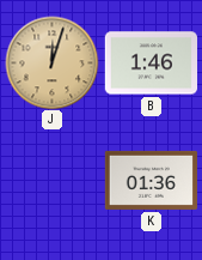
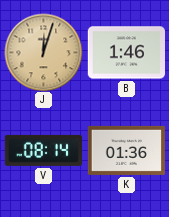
V: none -> 08:14
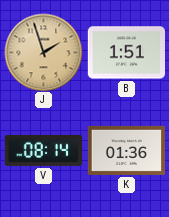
J: 12:03 -> 1:57
B: 1:46 -> 1:51
